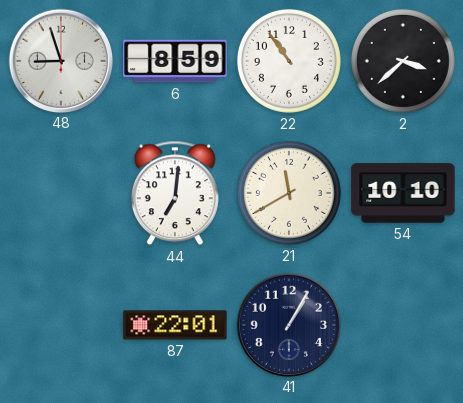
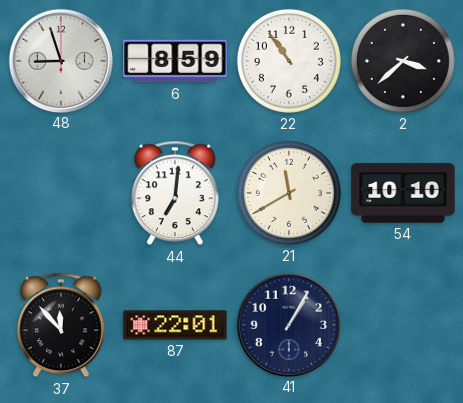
37: none -> 11:53
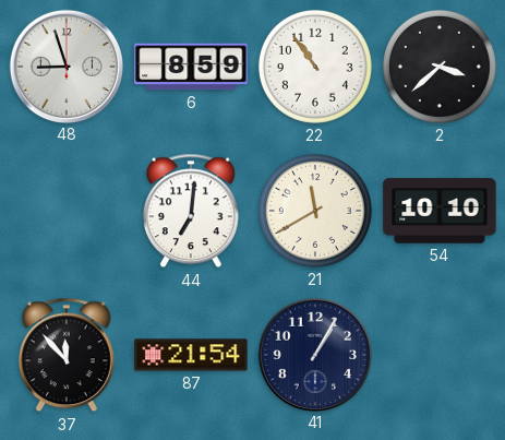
87: 22:01 -> 21:54
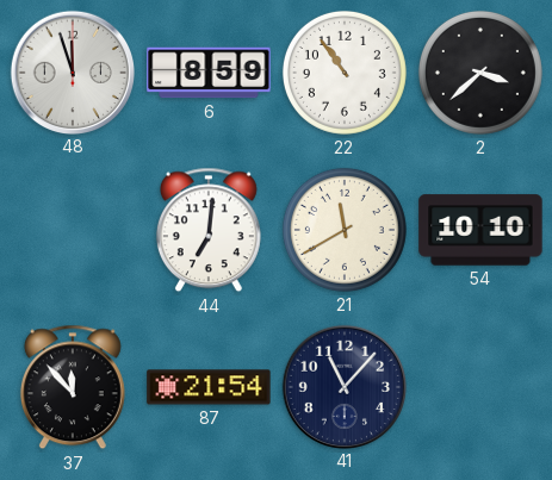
48: 8:57 -> 11:57
41: 1:05 -> 11:07
